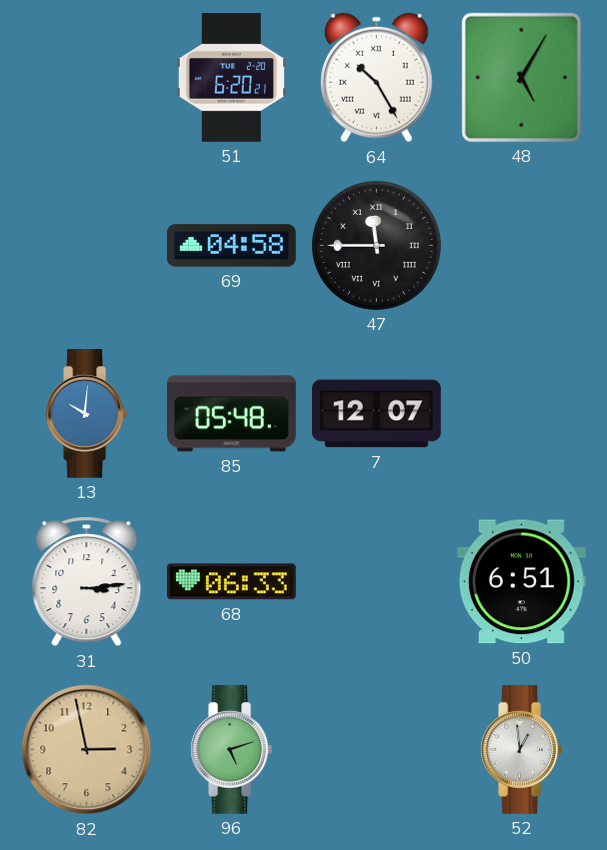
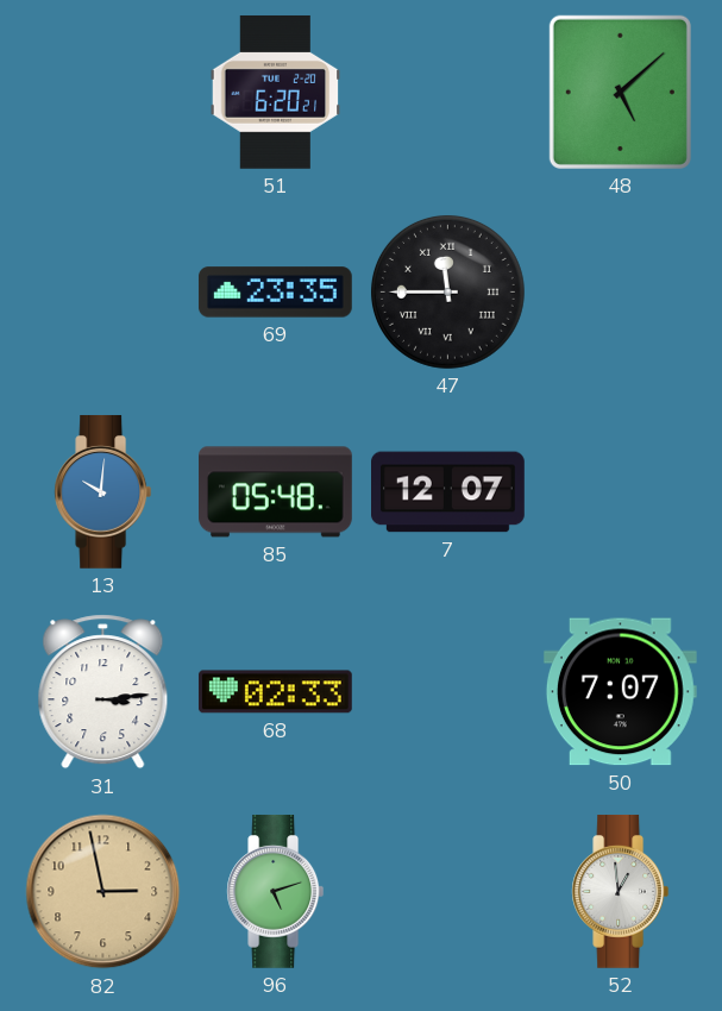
64: 10:25 -> none
48: 5:05 -> 5:08
69: 04:58 -> 23:35
68: 06:33 -> 02:33
50: 6:51 -> 7:07
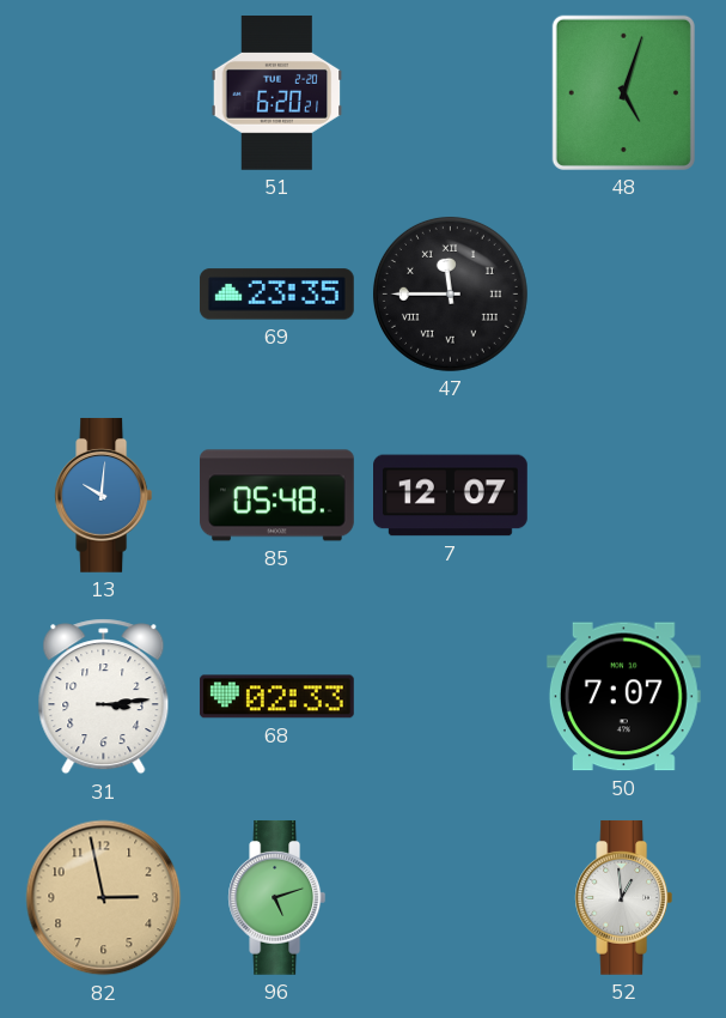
48: 5:08 -> 5:03
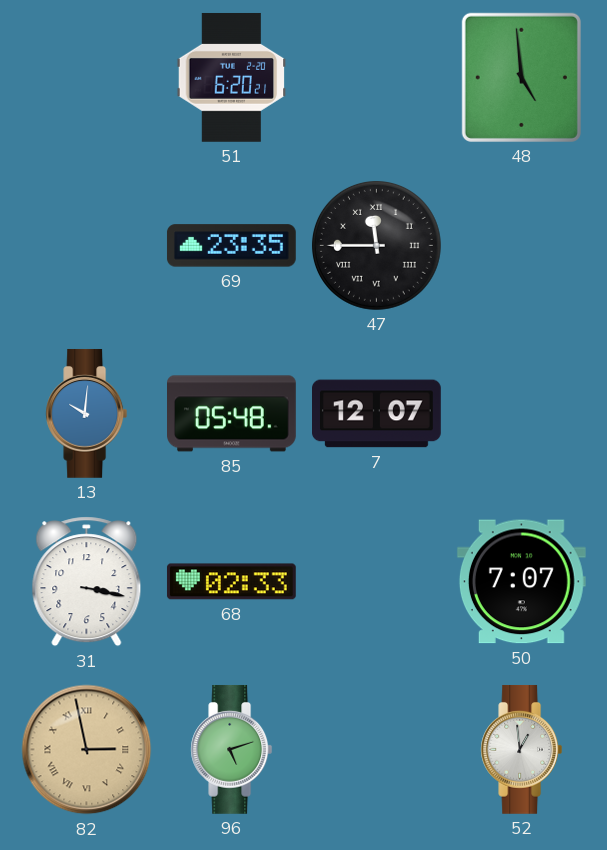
48: 5:03 -> 4:59
31: 3:14 -> 3:17
82 numerals: Arabic -> Roman
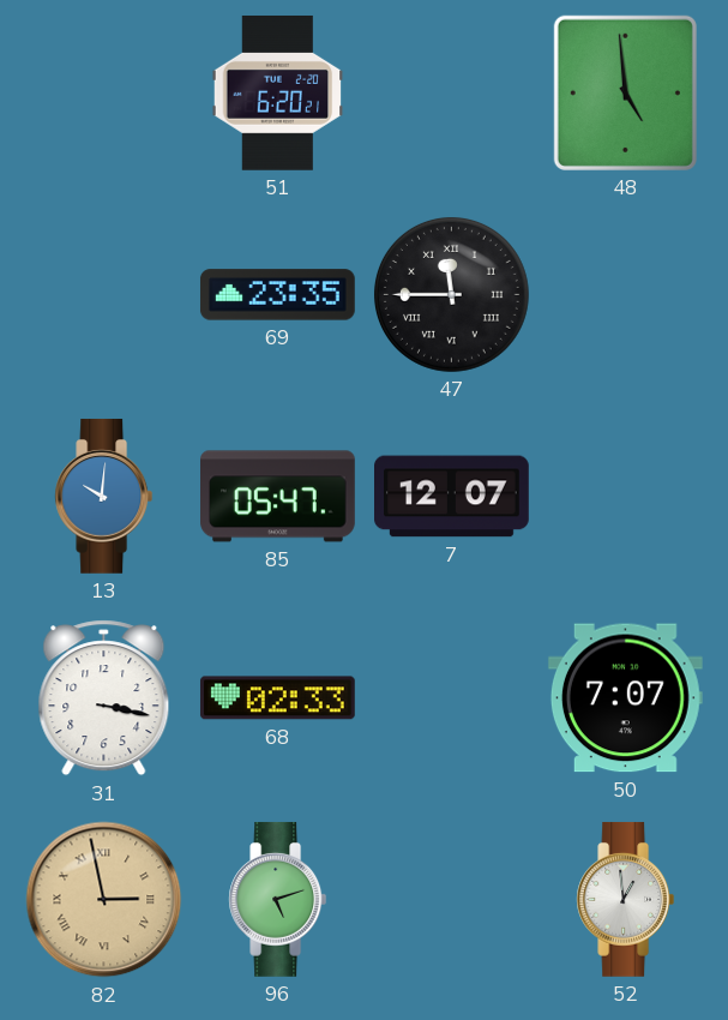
85: 05:48 -> 05:47
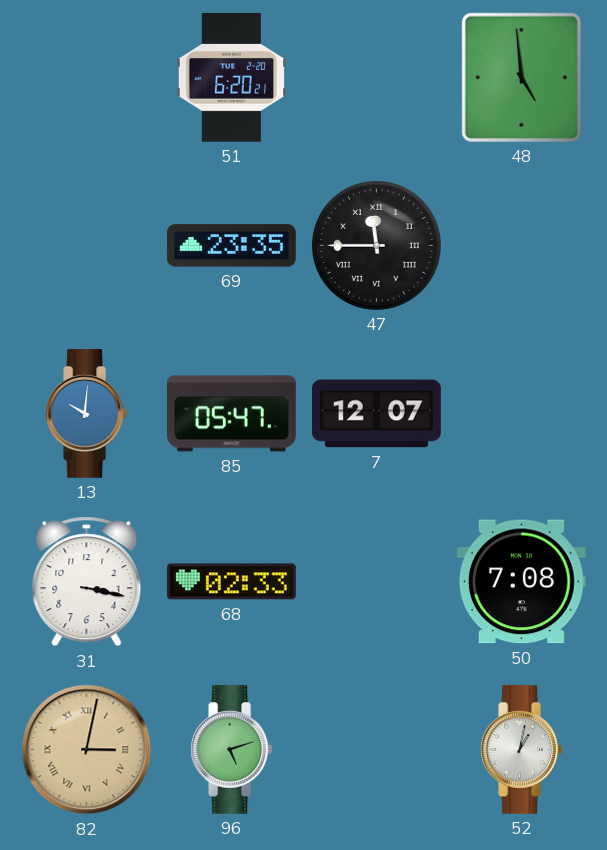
50: 7:07 -> 7:08
82: 2:58 -> 3:02
52: 12:59 -> 1:02
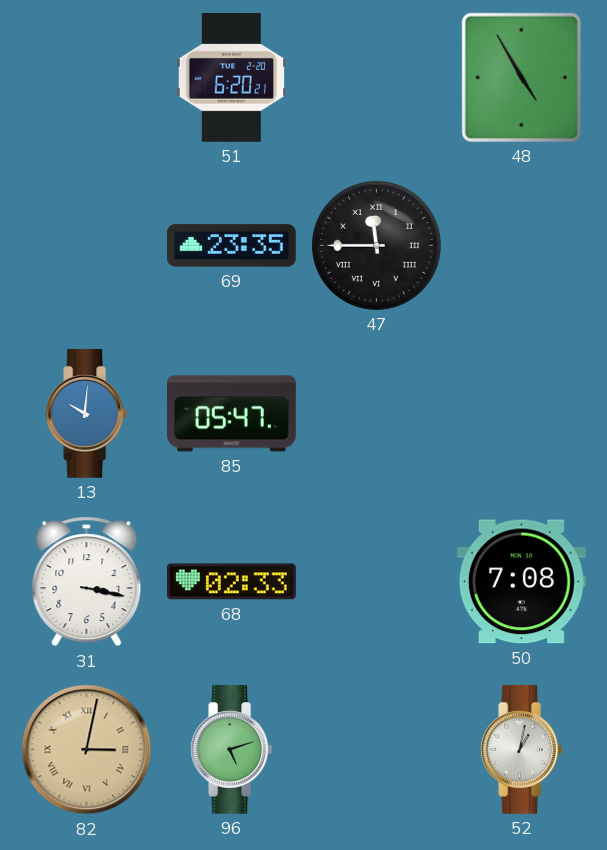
48: 4:59 -> 4:55
7: 12:07 -> none
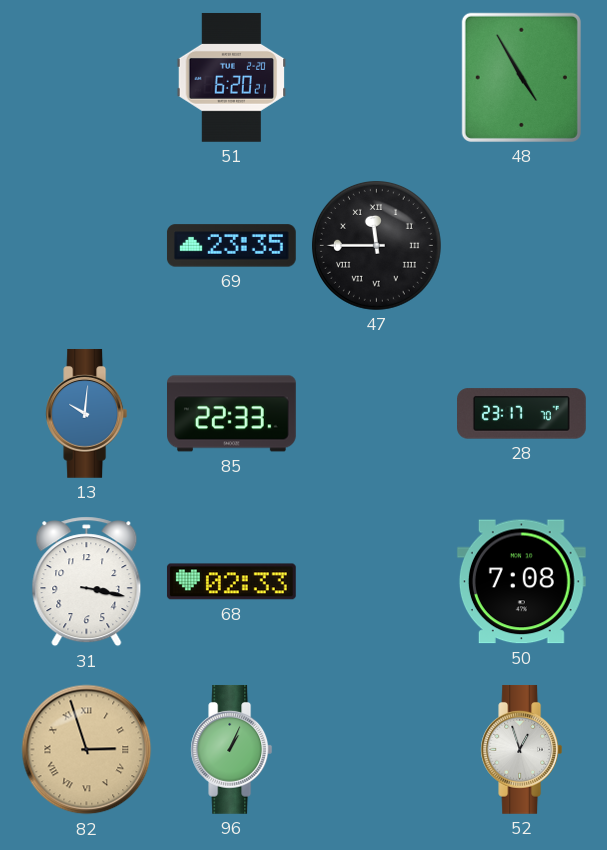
85: 05:47 -> 22:33
28: none -> 23:17
82: 3:02 -> 2:57
96: 5:12 -> 1:04
52: 1:02 -> 12:57
